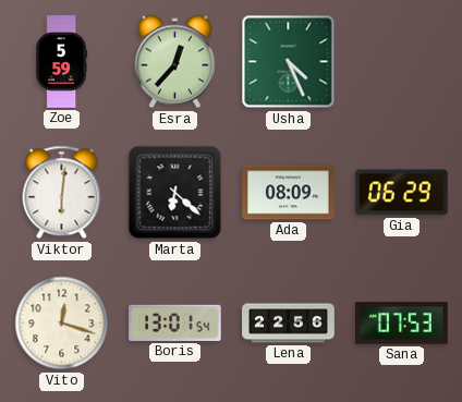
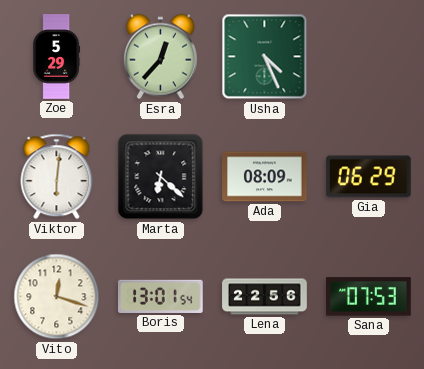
Zoe: 5:59 -> 5:29
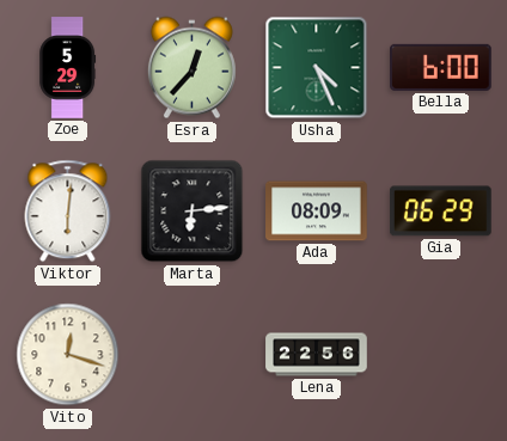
Bella: none -> 6:00
Marta: 6:22 -> 6:14
Boris: 13:01 -> none
Sana: 07:53 -> none
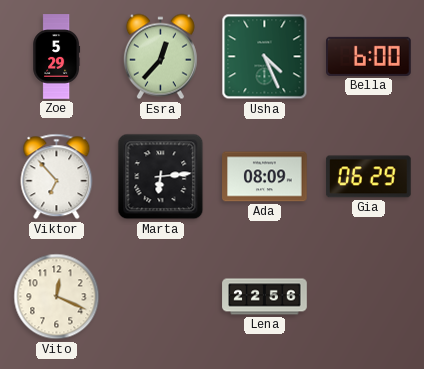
Viktor: 6:01 -> 6:53
Vito: 12:18 -> 12:19
